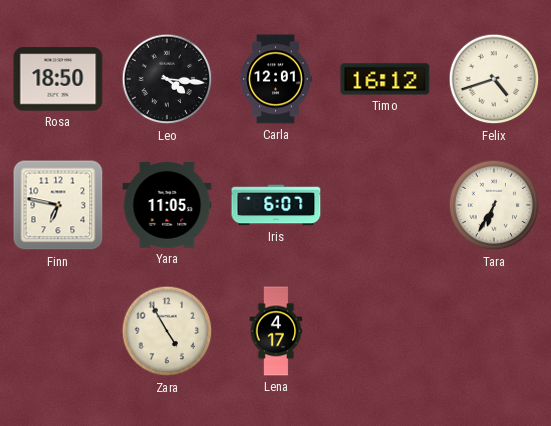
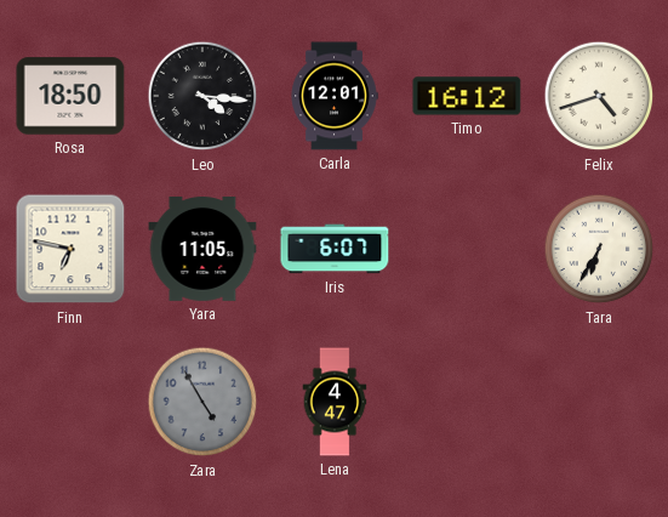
Zara dial: cream -> grey
Lena: 4:17 -> 4:47
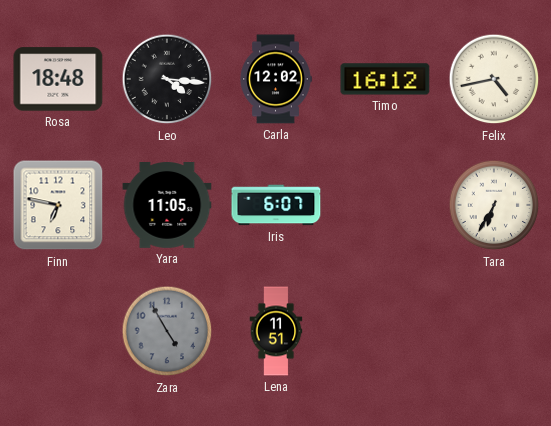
Rosa: 18:50 -> 18:48
Carla: 12:01 -> 12:02
Felix: 4:42 -> 4:43
Lena: 4:47 -> 11:51
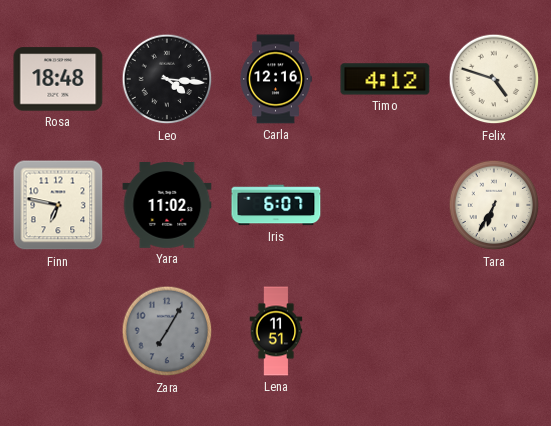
Carla: 12:02 -> 12:16
Timo: 16:12 -> 4:12
Felix: 4:43 -> 4:48
Yara: 11:05 -> 11:02
Zara: 4:55 -> 7:05
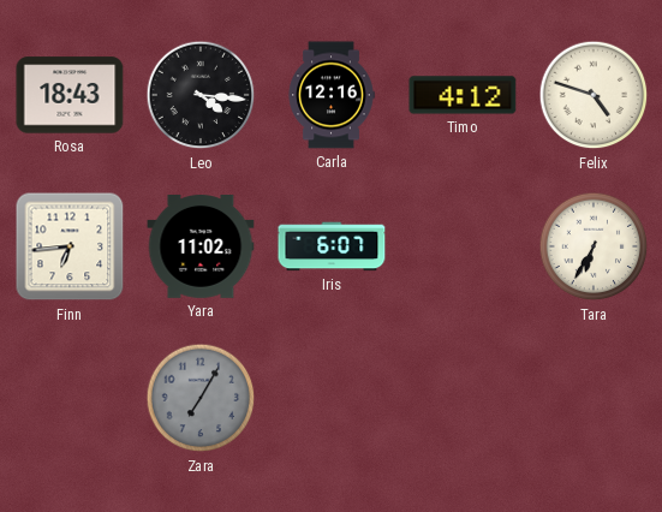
Rosa: 18:48 -> 18:43
Finn: 6:47 -> 6:44
Lena: 11:51 -> none
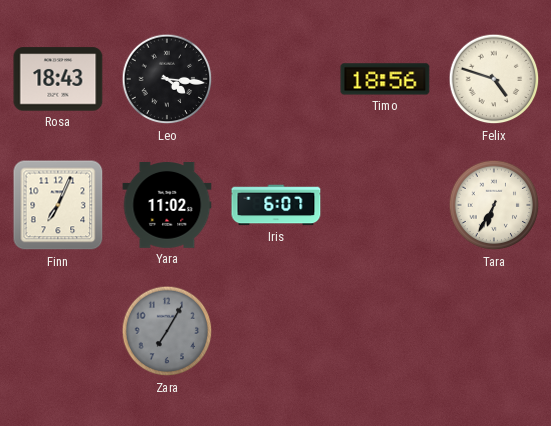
Carla: 12:16 -> none
Timo: 4:12 -> 18:56
Finn: 6:44 -> 7:04
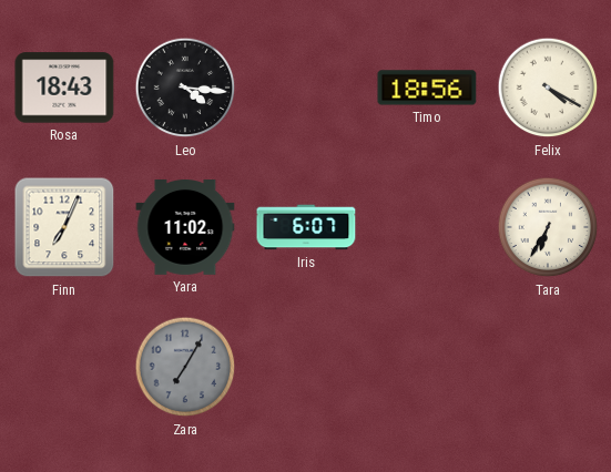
Felix: 4:48 -> 4:20
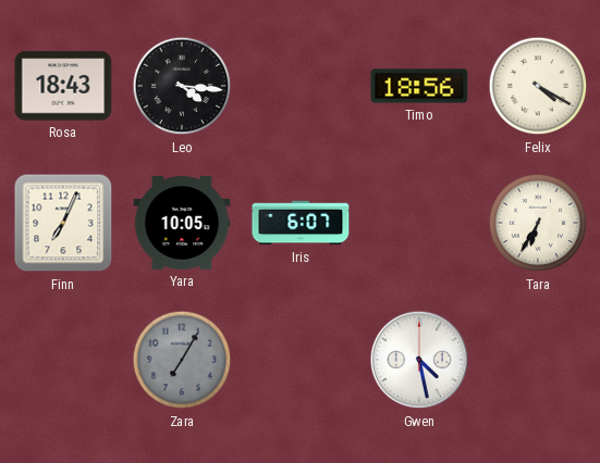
Yara: 11:02 -> 10:05
Gwen: none -> 4:28
